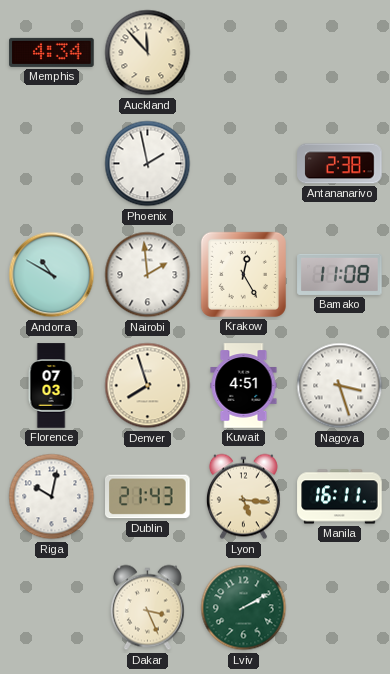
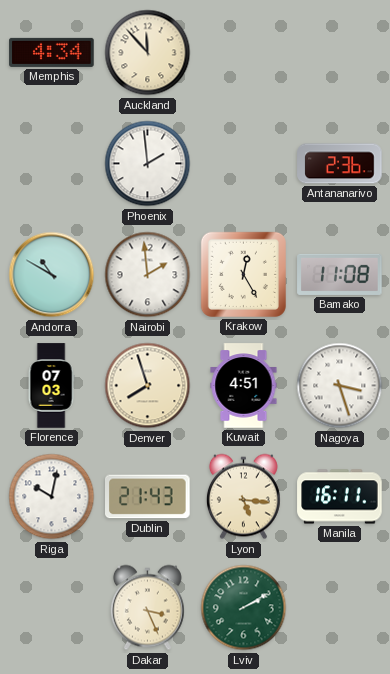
Phoenix: 1:58 -> 1:59
Antananarivo: 2:38 -> 2:36
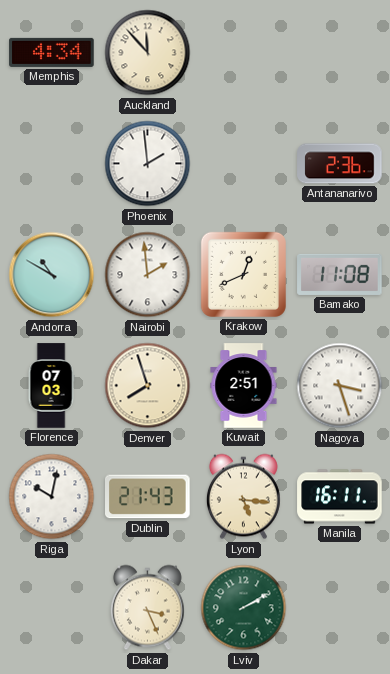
Krakow: 12:25 -> 12:41
Kuwait: 4:51 -> 2:51
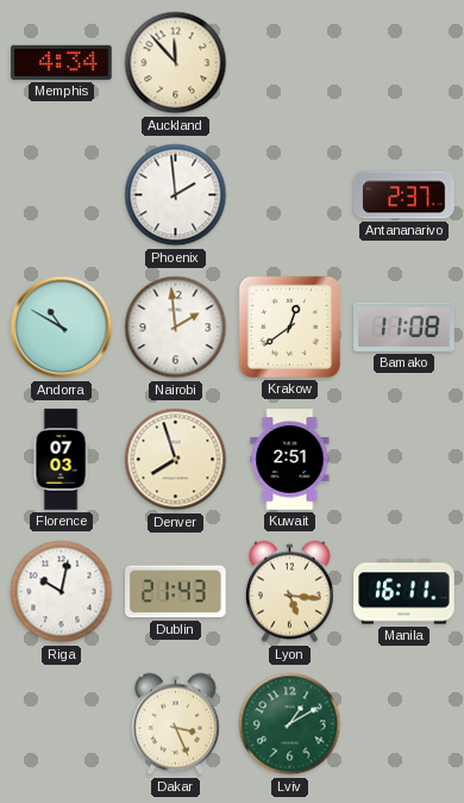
Antananarivo: 2:36 -> 2:37
Krakow: 12:41 -> 12:39
Nagoya: 3:27 -> none
Lviv: 2:10 -> 1:10
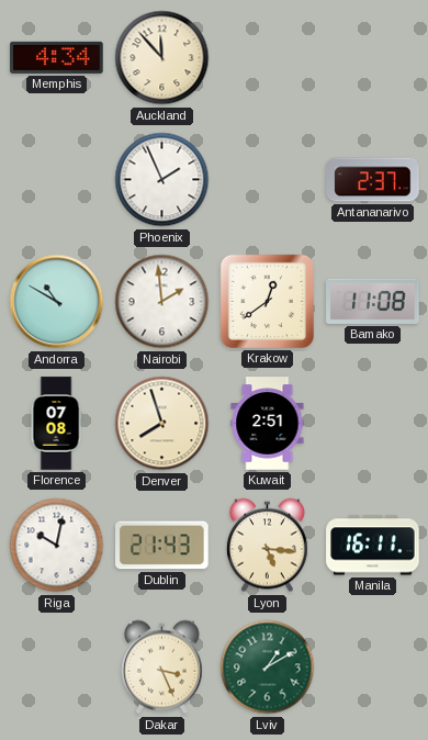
Phoenix: 1:59 -> 1:56
Florence: 07:03 -> 07:08
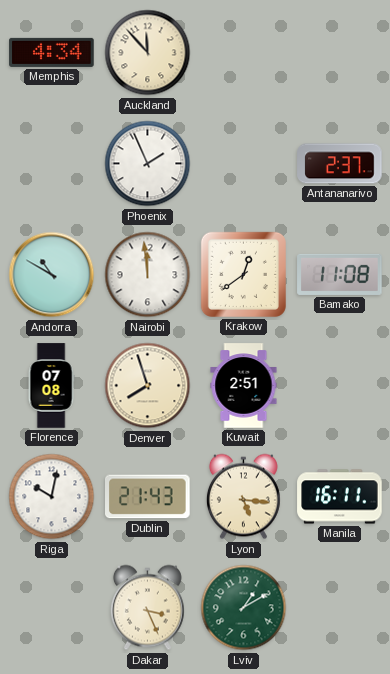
Nairobi: 1:59 -> 11:59
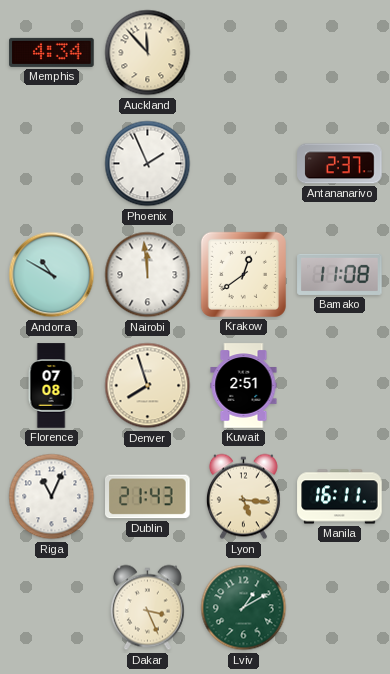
Riga: 10:02 -> 11:04
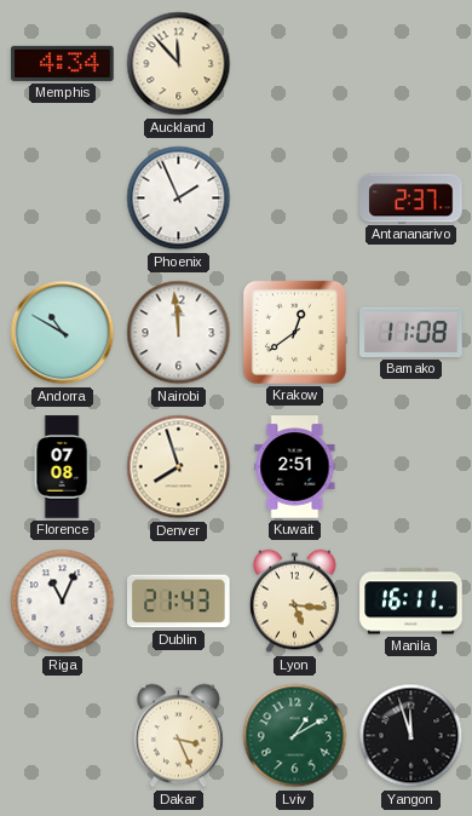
Yangon: none -> 11:57
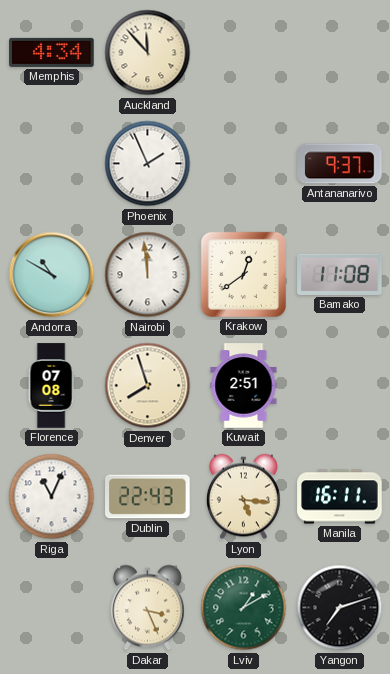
Antananarivo: 2:37 -> 9:37
Dublin: 21:43 -> 22:43
Yangon: 11:57 -> 7:12
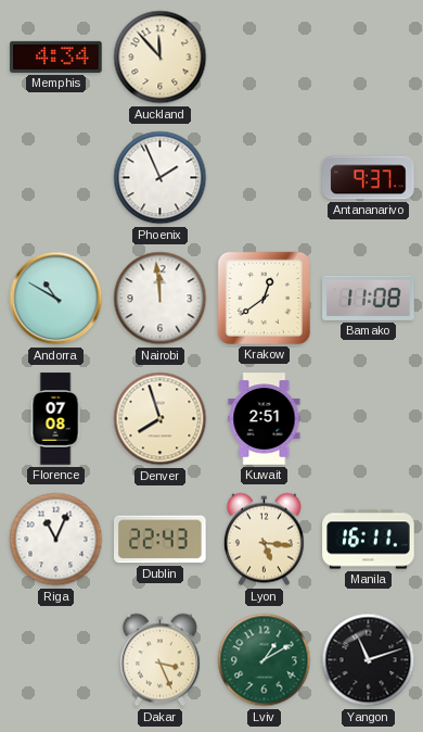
Yangon: 7:12 -> 11:12
